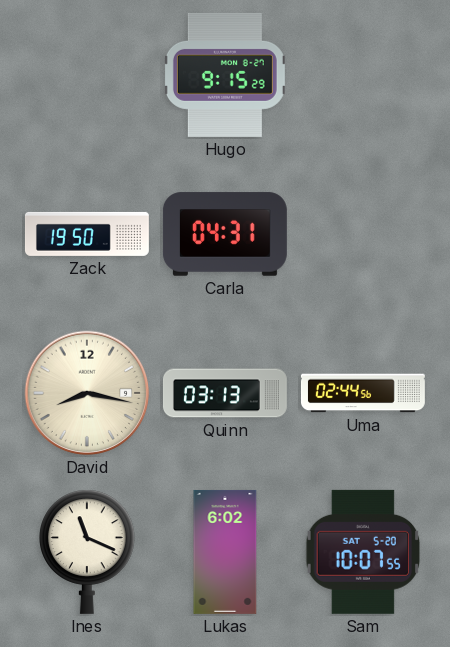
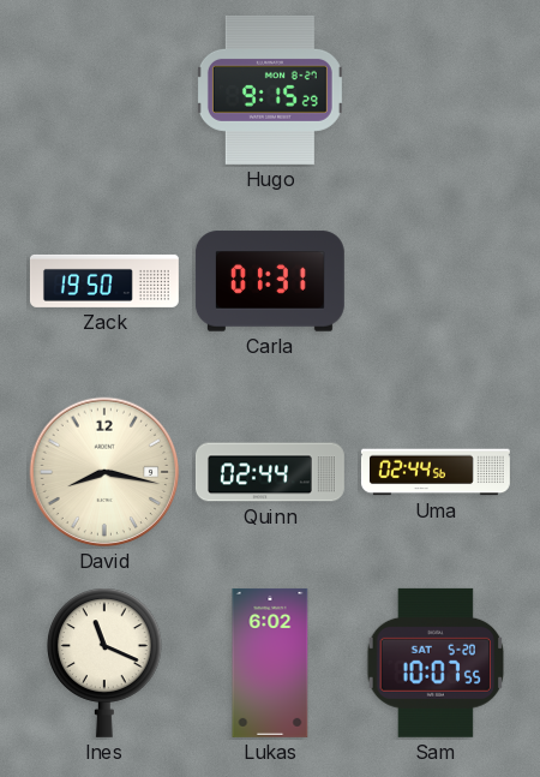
Carla: 04:31 -> 01:31
Quinn: 03:13 -> 02:44
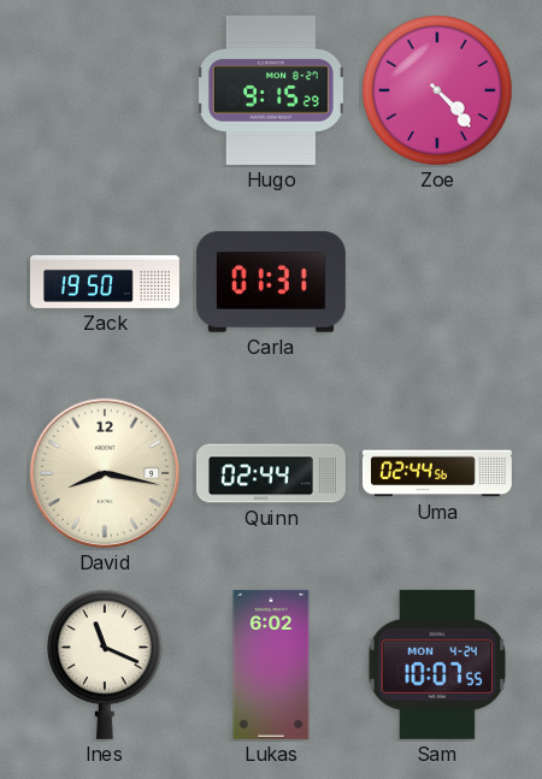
Zoe: none -> 4:23
Sam date: SAT 5-20 -> MON 4-24
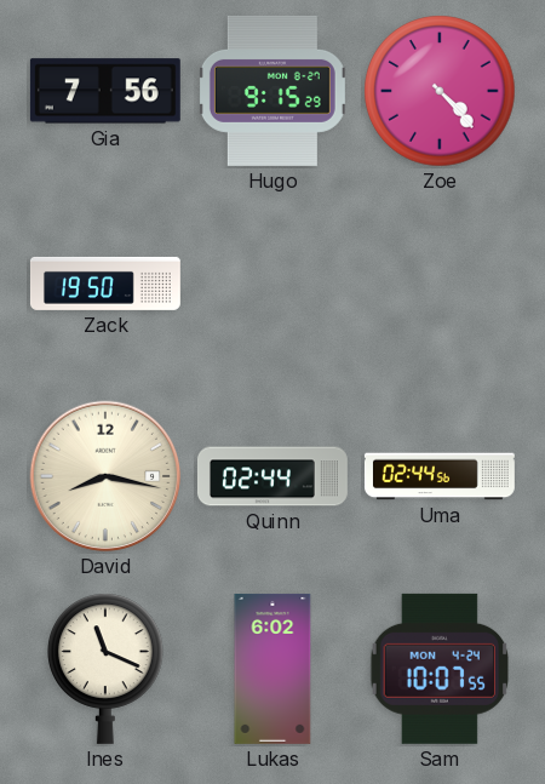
Gia: none -> 7:56
Carla: 01:31 -> none
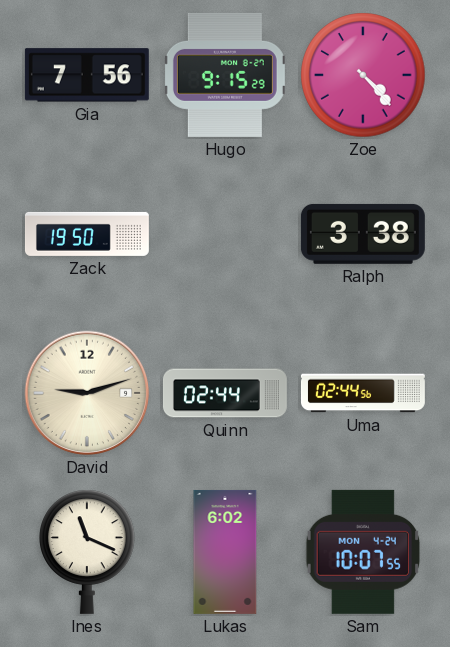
Ralph: none -> 3:38
David: 8:17 -> 9:12
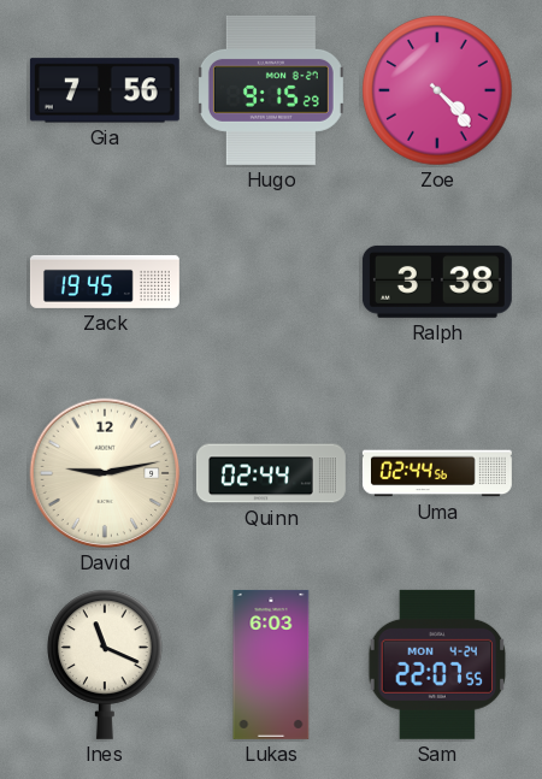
Zack: 19:50 -> 19:45
David: 9:12 -> 9:13
Lukas: 6:02 -> 6:03
Sam: 10:07 -> 22:07
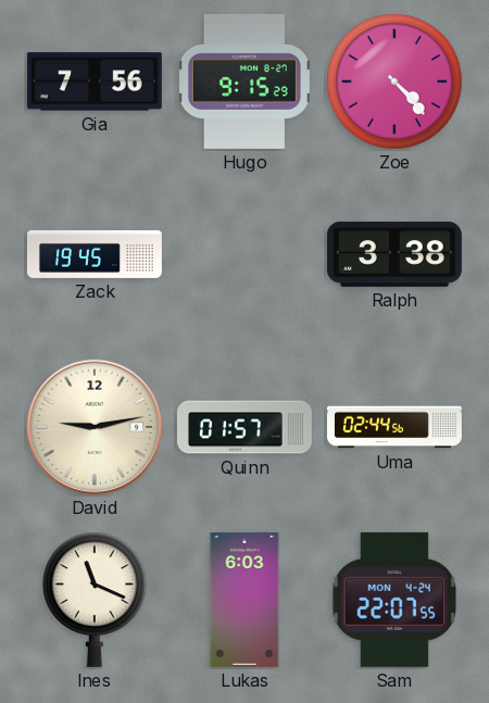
Quinn: 02:44 -> 01:57
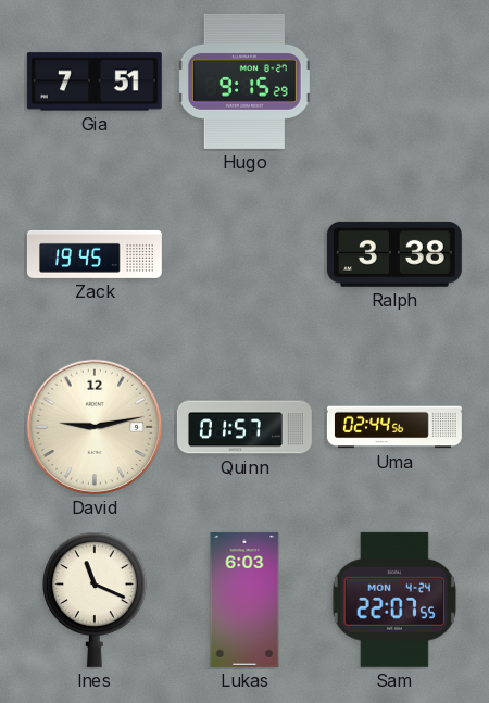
Gia: 7:56 -> 7:51
Zoe: 4:23 -> none
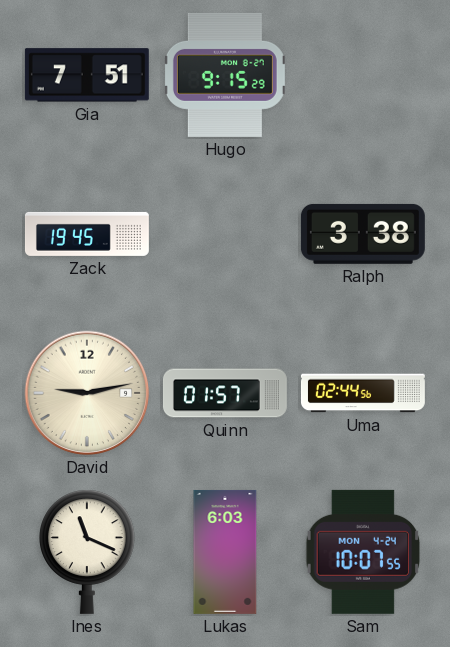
Sam: 22:07 -> 10:07
